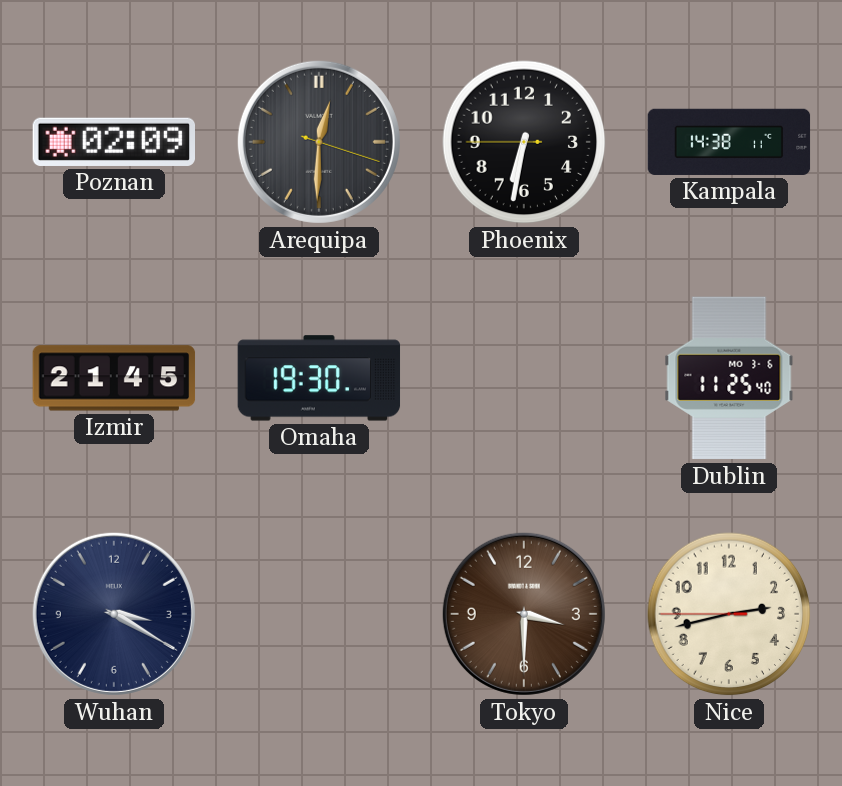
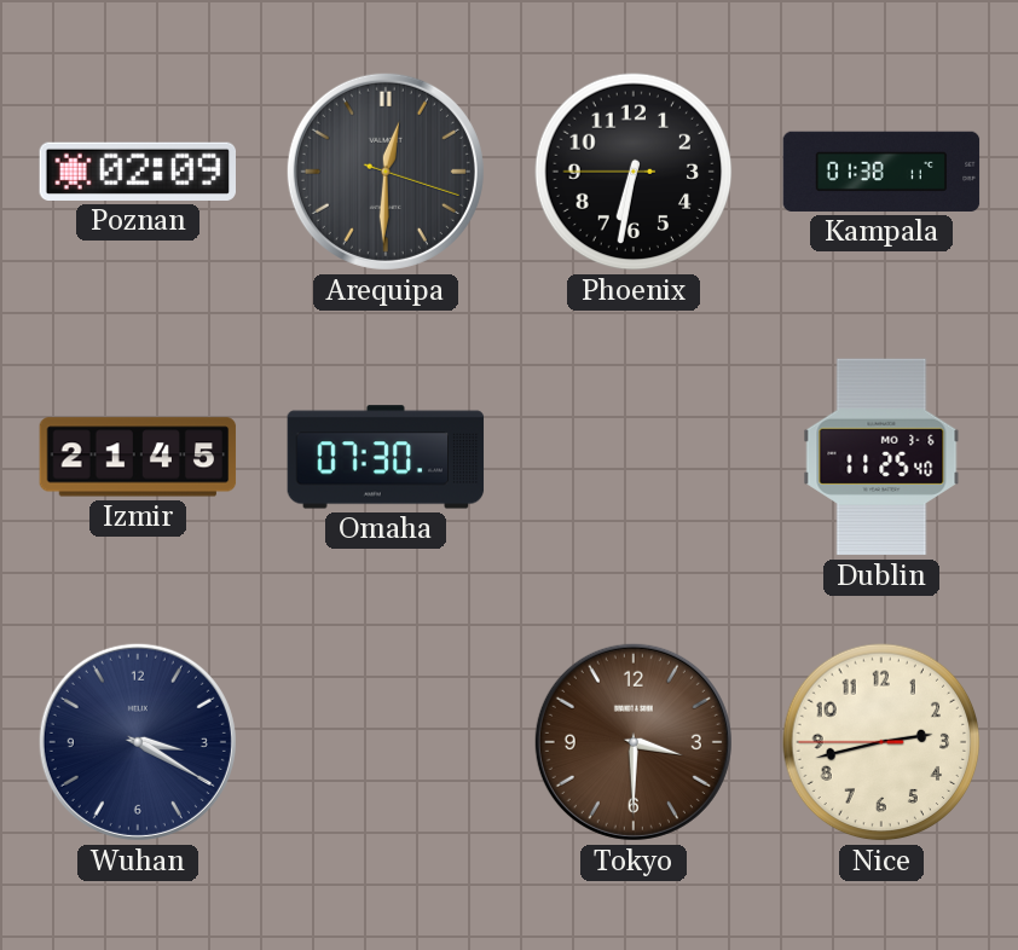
Kampala: 14:38 -> 01:38
Omaha: 19:30 -> 07:30
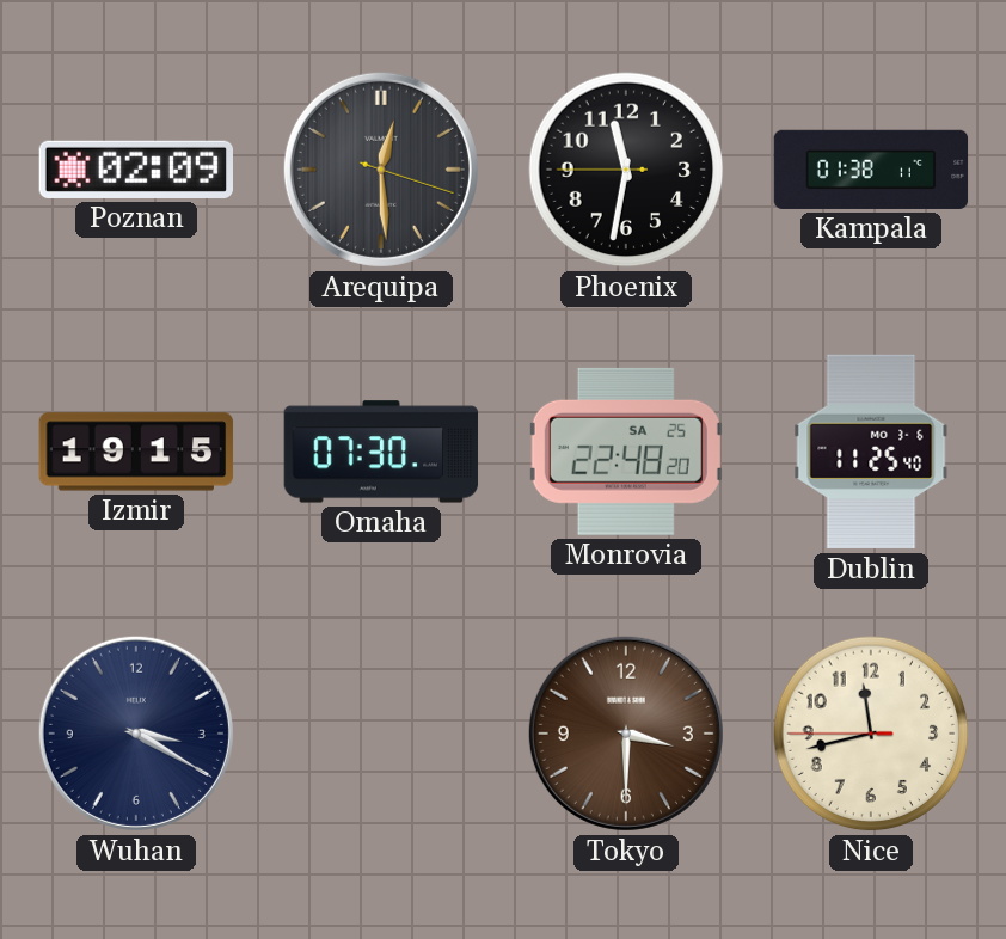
Arequipa: 12:30 -> 12:29
Phoenix: 6:31 -> 11:31
Izmir: 21:45 -> 19:15
Monrovia: none -> 22:48
Nice: 2:42 -> 11:42
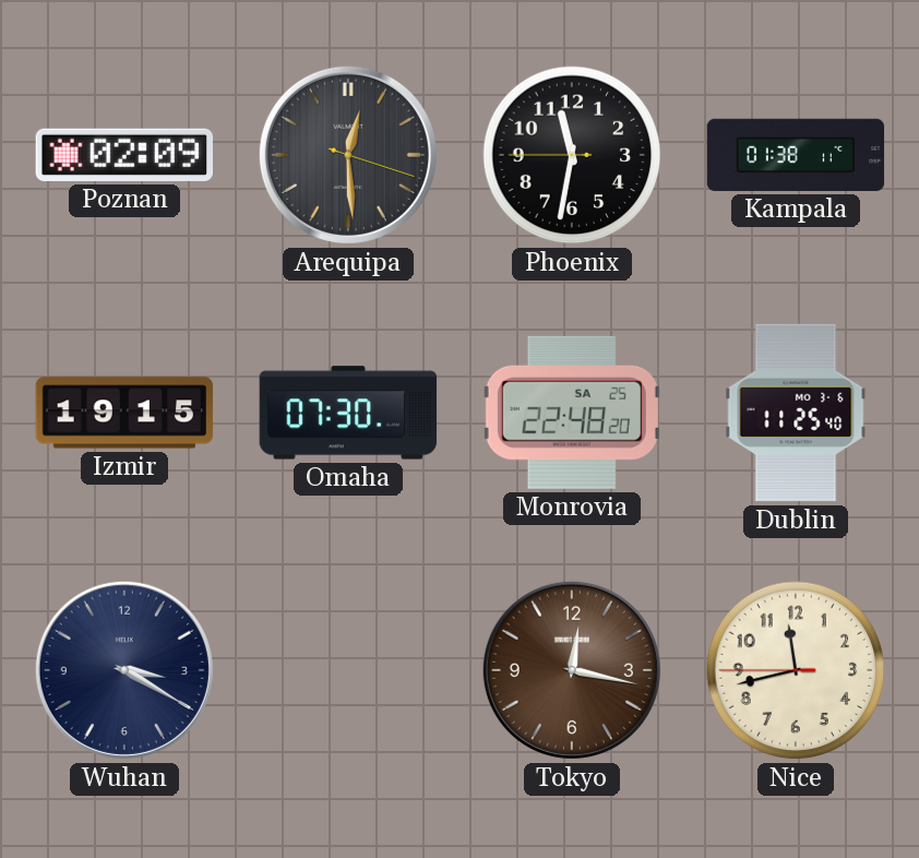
Tokyo: 3:30 -> 12:17
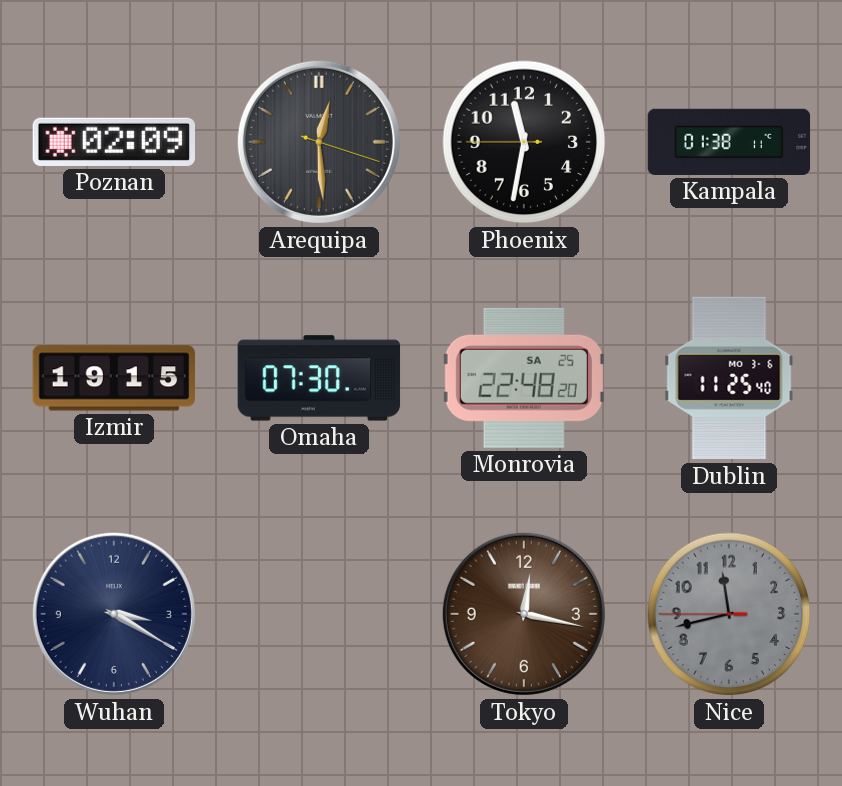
Nice dial: cream -> grey
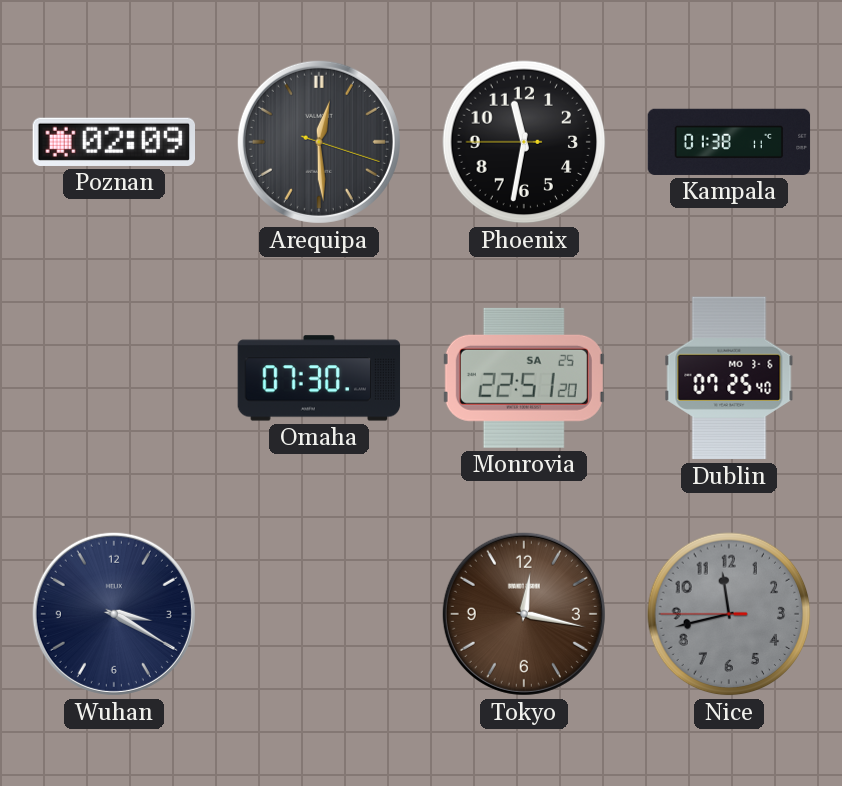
Izmir: 19:15 -> none
Monrovia: 22:48 -> 22:51
Dublin: 11:25 -> 07:25
